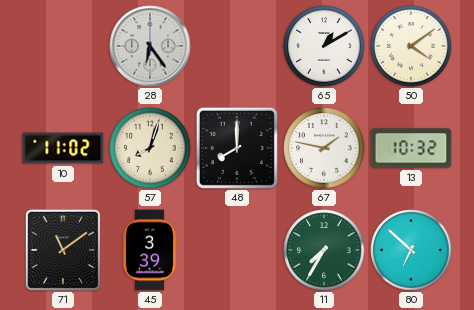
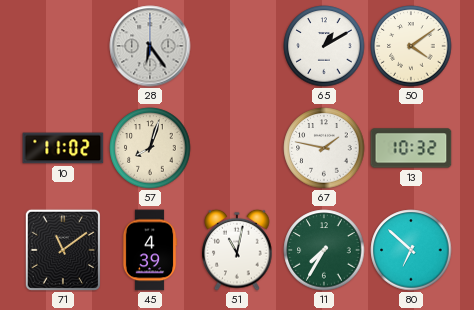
48: 8:00 -> none
45: 3:39 -> 4:39
51: none -> 11:02
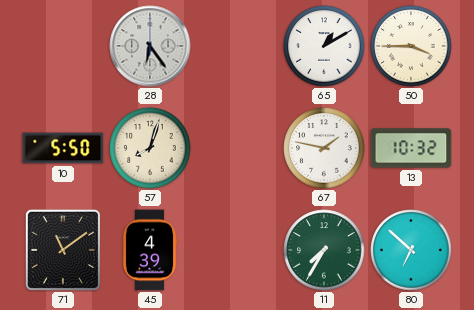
50: 4:09 -> 3:45
10: 11:02 -> 5:50
51: 11:02 -> none
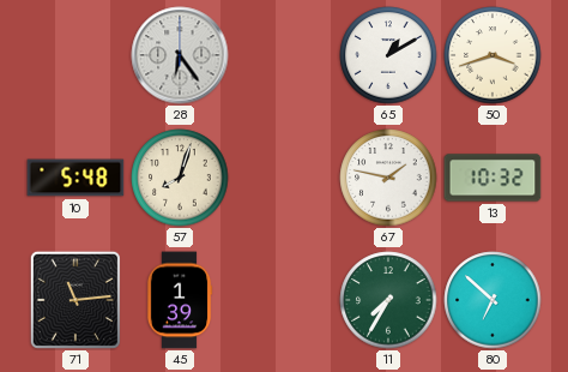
50: 3:45 -> 3:42
10: 5:50 -> 5:48
71: 11:09 -> 11:14
45: 4:39 -> 1:39
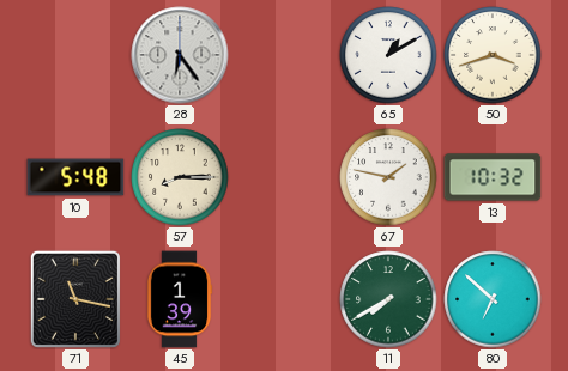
57: 8:03 -> 8:15
71: 11:14 -> 11:17
11: 7:35 -> 7:40
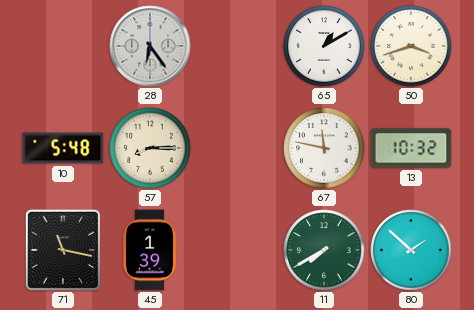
67: 1:47 -> 11:47
80: 6:52 -> 1:52
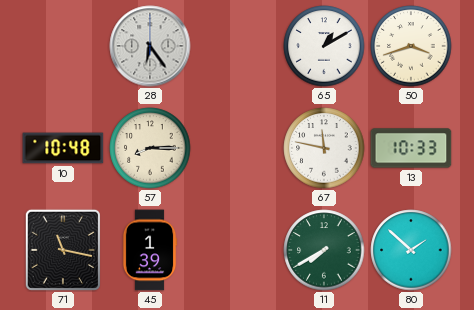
10: 5:48 -> 10:48
13: 10:32 -> 10:33
